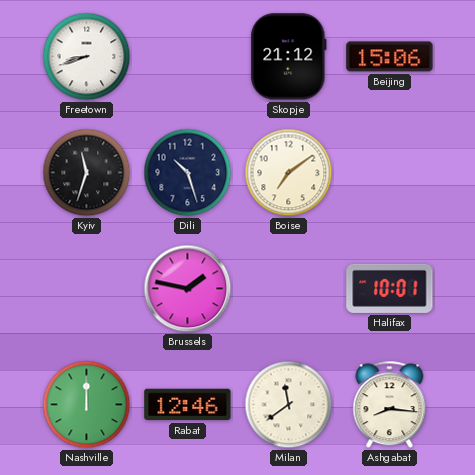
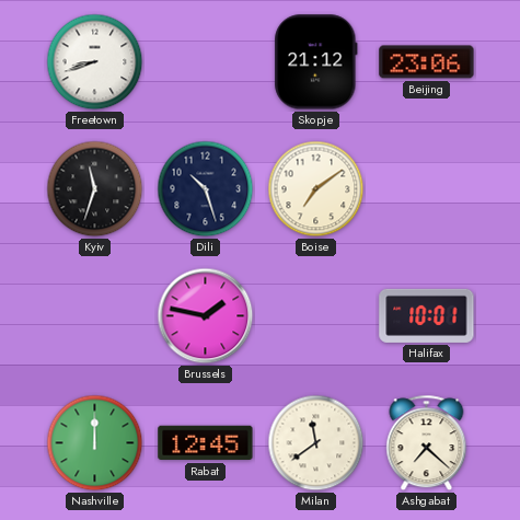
Beijing: 15:06 -> 23:06
Rabat: 12:46 -> 12:45
Ashgabat: 8:16 -> 7:22
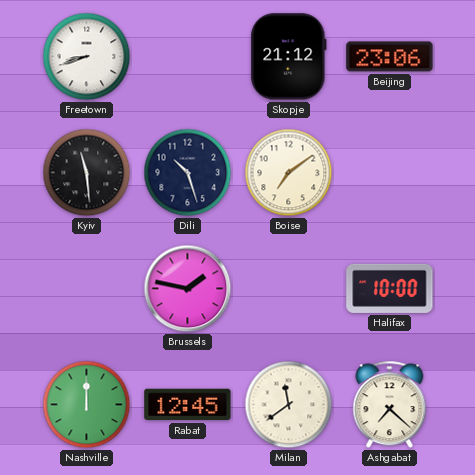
Kyiv: 11:33 -> 11:29
Halifax: 10:01 -> 10:00
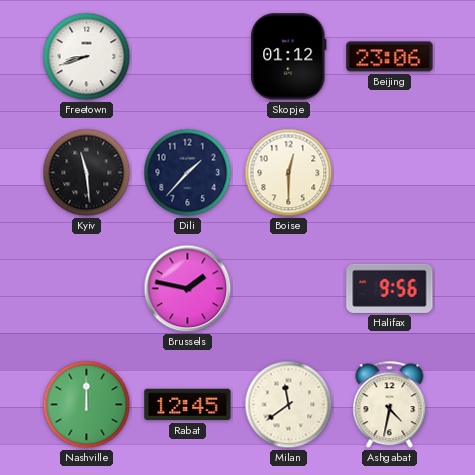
Skopje: 21:12 -> 01:12
Dili: 10:27 -> 1:37
Boise: 7:09 -> 12:30
Halifax: 10:00 -> 9:56
Ashgabat: 7:22 -> 4:32
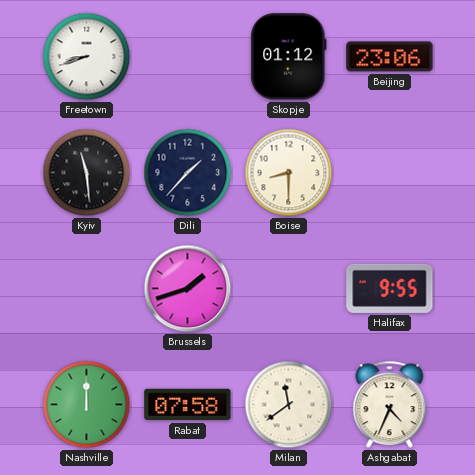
Boise: 12:30 -> 8:30
Brussels: 1:47 -> 1:42
Halifax: 9:56 -> 9:55
Rabat: 12:45 -> 07:58
Ashgabat: 4:32 -> 4:34
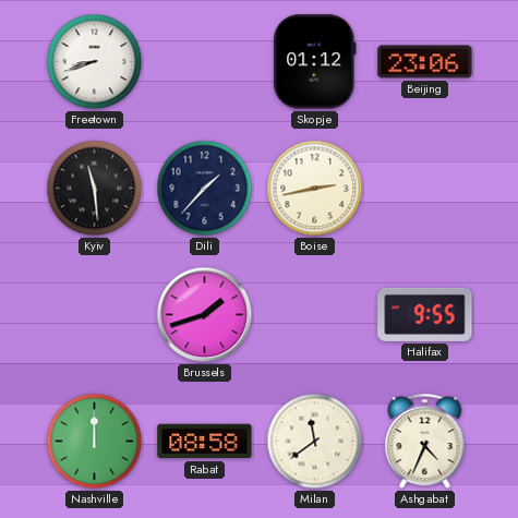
Boise: 8:30 -> 2:43
Rabat: 07:58 -> 08:58
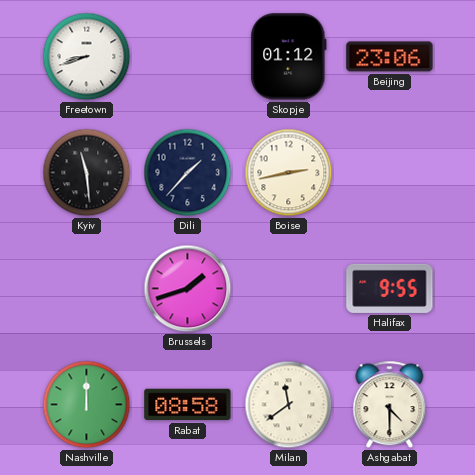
Ashgabat: 4:34 -> 4:30
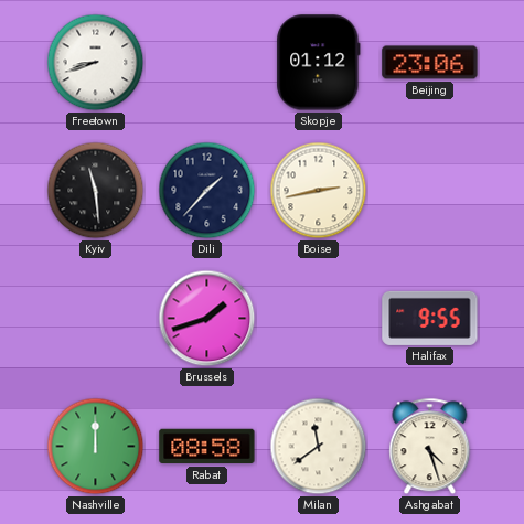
Ashgabat: 4:30 -> 4:27
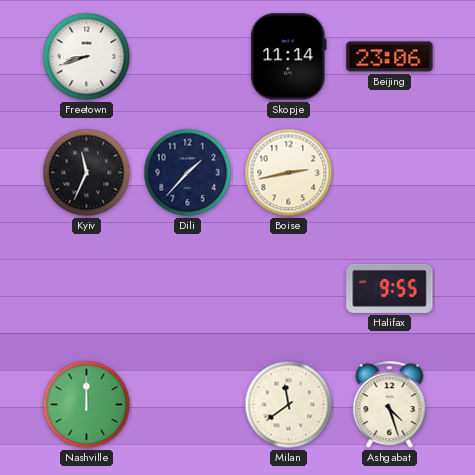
Skopje: 01:12 -> 11:14
Kyiv: 11:29 -> 11:34
Brussels: 1:42 -> none
Rabat: 08:58 -> none
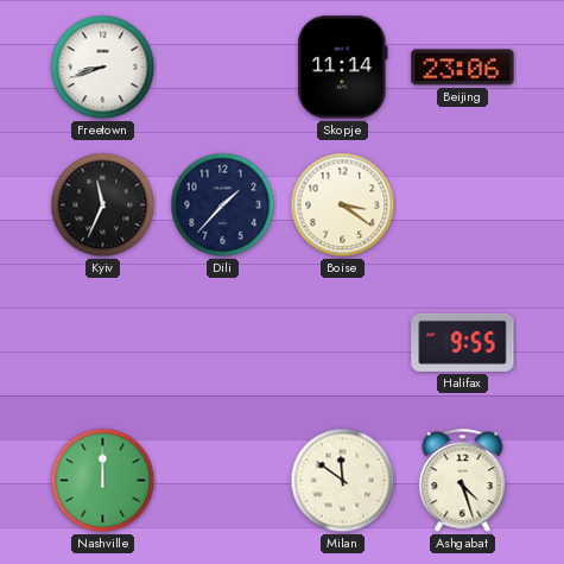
Boise: 2:43 -> 3:21
Milan: 11:39 -> 11:51
